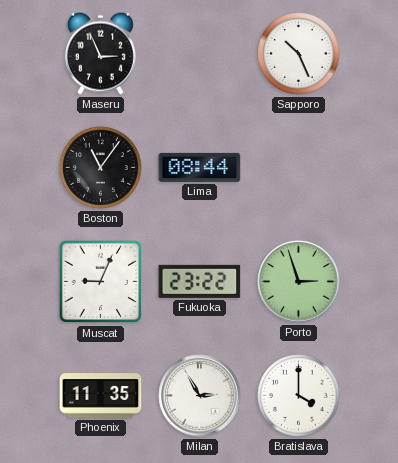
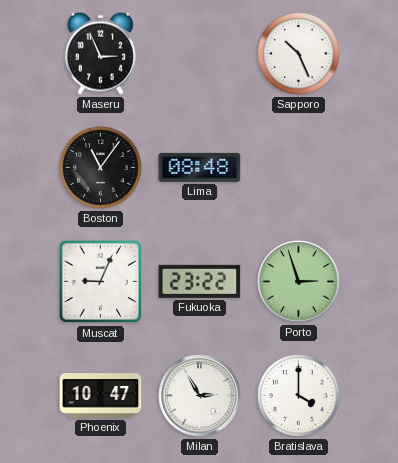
Lima: 08:44 -> 08:48
Phoenix: 11:35 -> 10:47
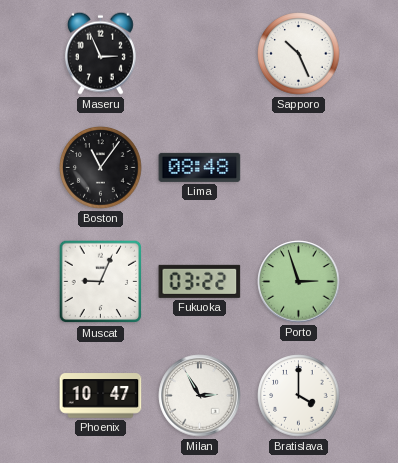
Fukuoka: 23:22 -> 03:22
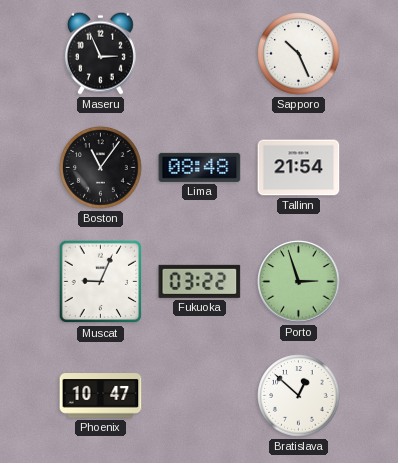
Tallinn: none -> 21:54
Milan: 2:55 -> none
Bratislava: 4:00 -> 12:52
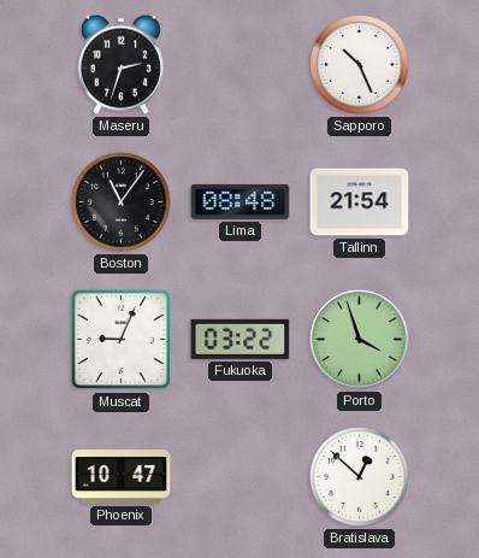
Maseru: 2:56 -> 2:33
Porto: 2:57 -> 3:57
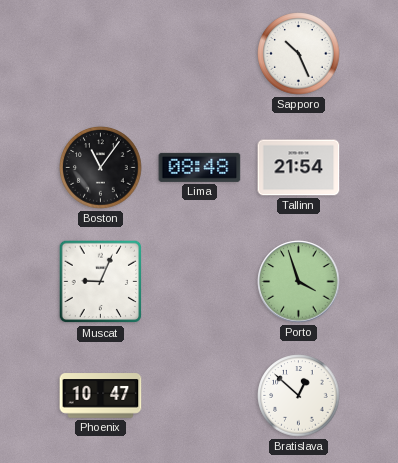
Maseru: 2:33 -> none
Fukuoka: 03:22 -> none
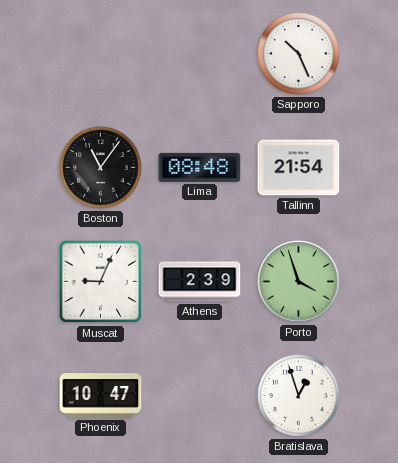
Athens: none -> 2:39
Bratislava: 12:52 -> 12:57
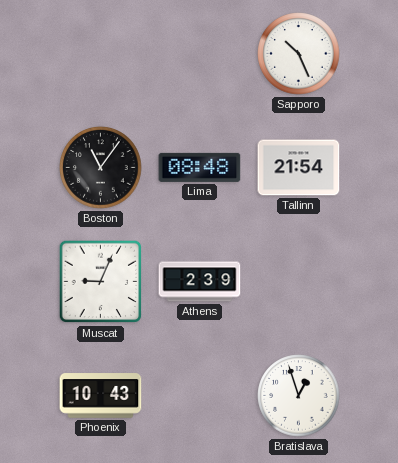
Porto: 3:57 -> none
Phoenix: 10:47 -> 10:43
